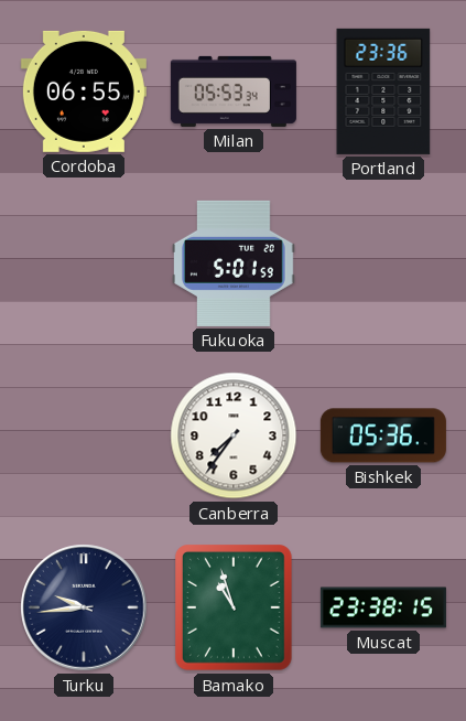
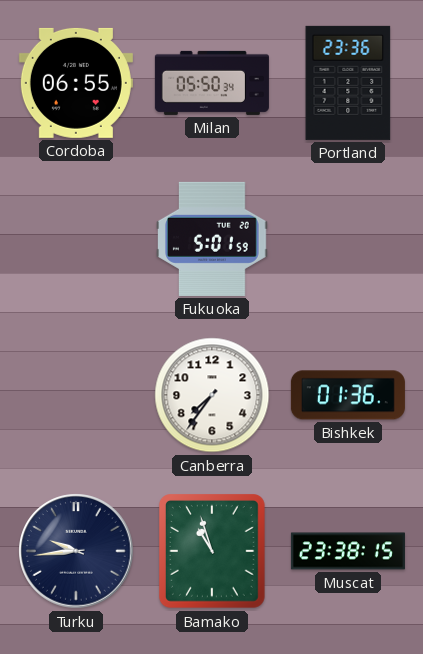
Milan: 05:53 -> 05:50
Bishkek: 05:36 -> 01:36
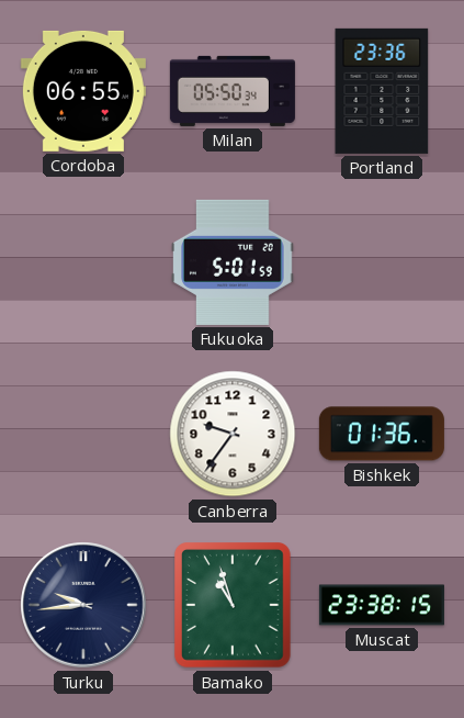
Canberra: 7:36 -> 9:36
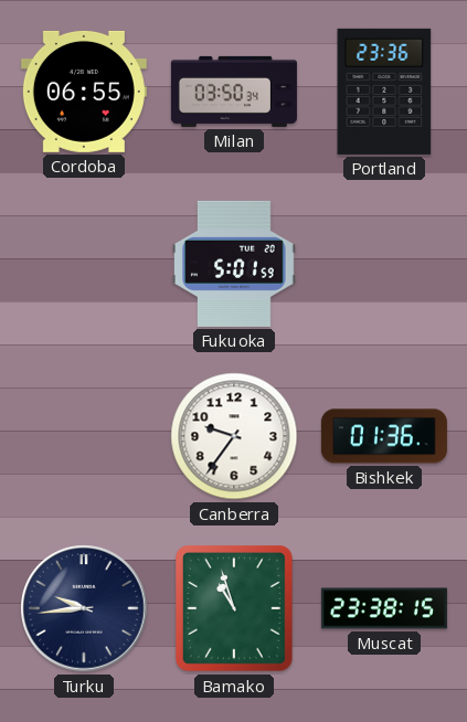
Milan: 05:50 -> 03:50
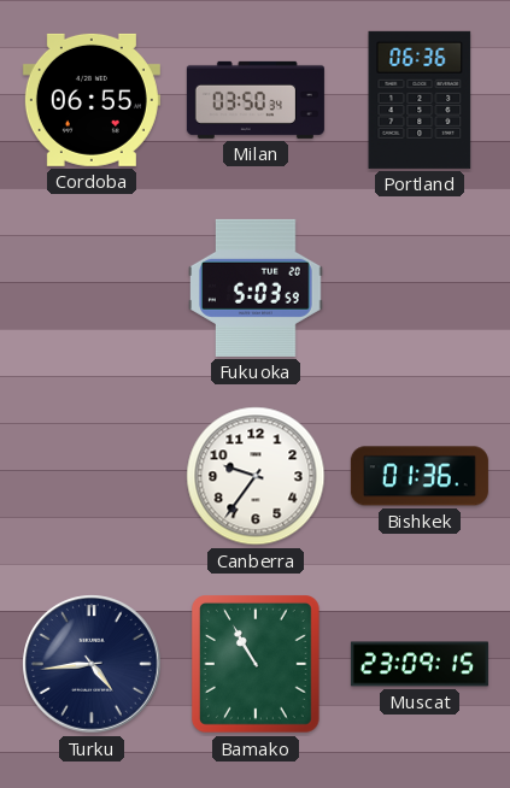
Portland: 23:36 -> 06:36
Fukuoka: 5:01 -> 5:03
Turku: 9:44 -> 4:44
Bamako: 10:57 -> 10:55
Muscat: 23:38 -> 23:09
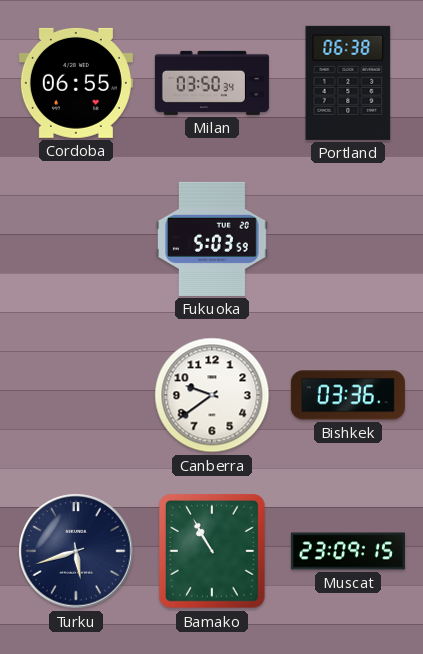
Portland: 06:36 -> 06:38
Canberra: 9:36 -> 9:39
Bishkek: 01:36 -> 03:36
Turku: 4:44 -> 5:42
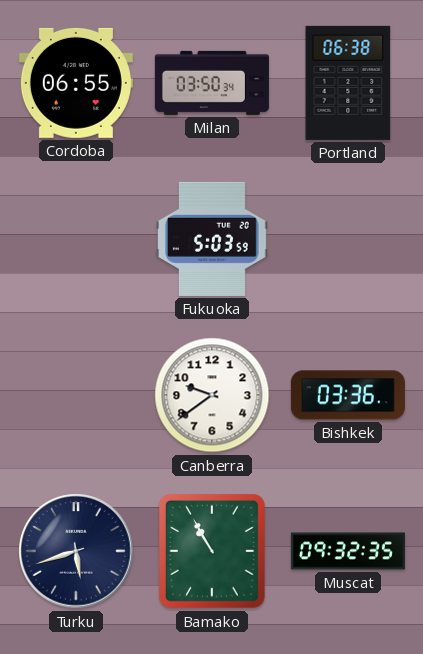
Muscat: 23:09 -> 09:32
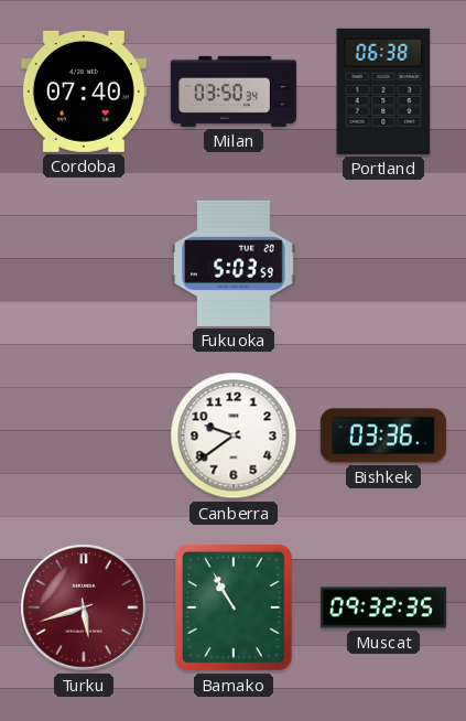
Cordoba: 06:55 -> 07:40
Turku dial: navy -> burgundy
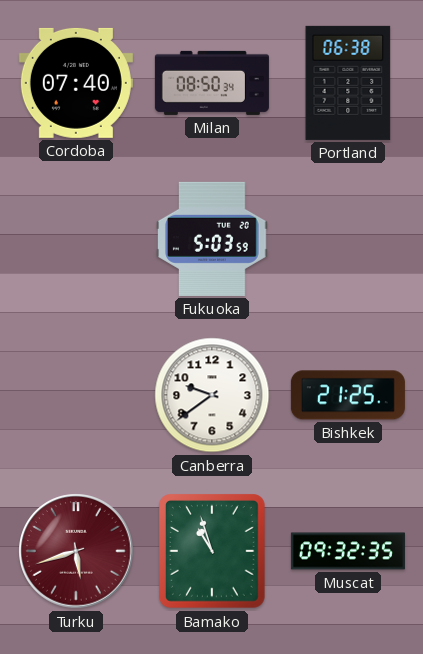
Milan: 03:50 -> 08:50
Bishkek: 03:36 -> 21:25
Bamako: 10:55 -> 10:57
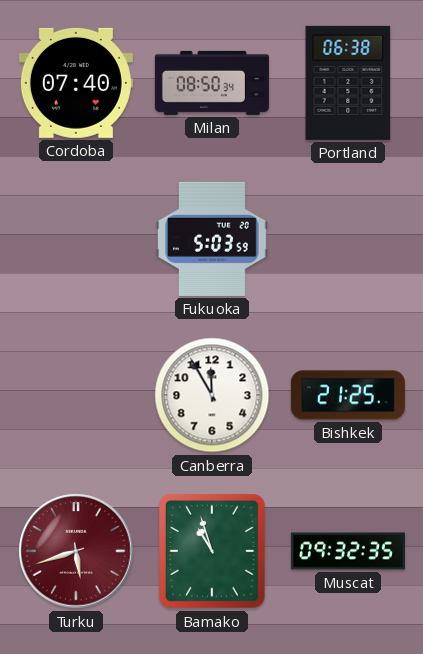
Canberra: 9:39 -> 11:55
